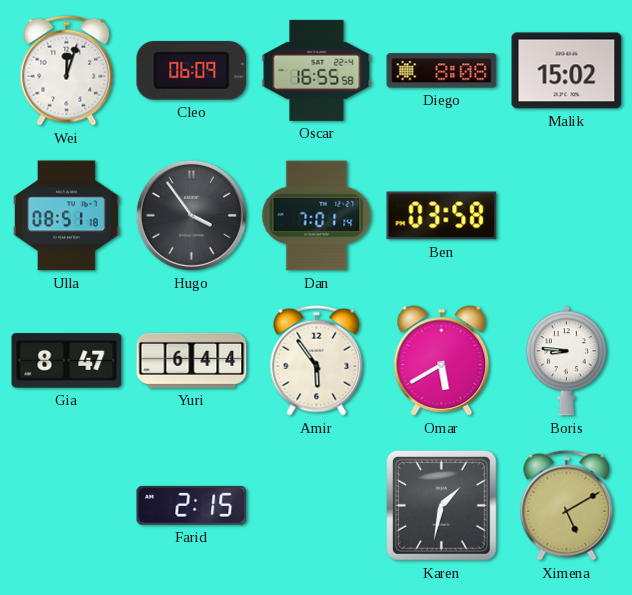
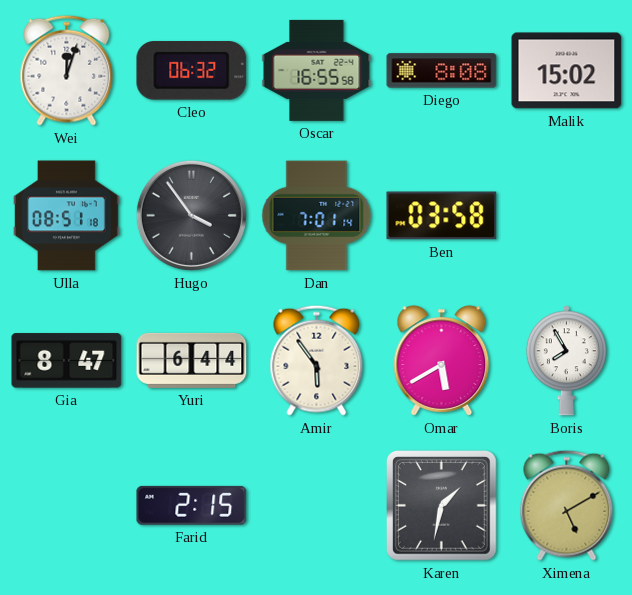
Cleo: 06:09 -> 06:32
Boris: 8:46 -> 7:55
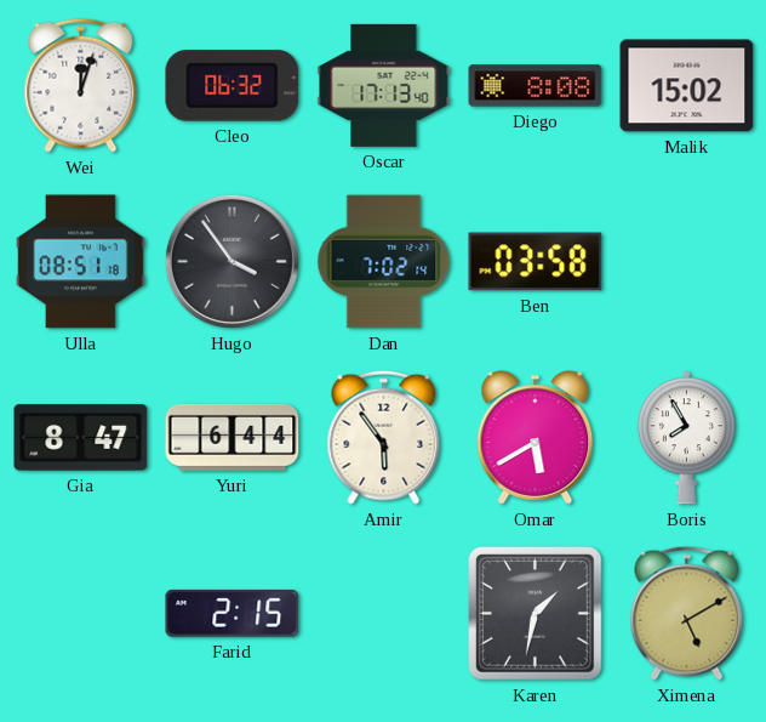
Oscar: 16:55 -> 17:13
Dan: 7:01 -> 7:02
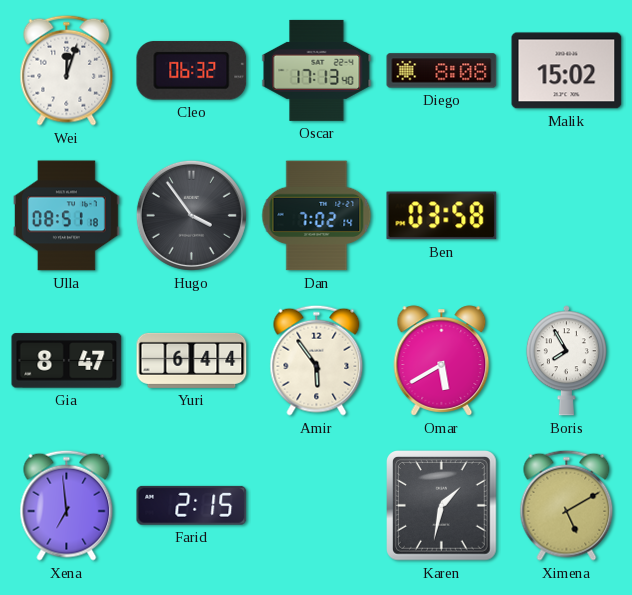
Xena: none -> 6:59
